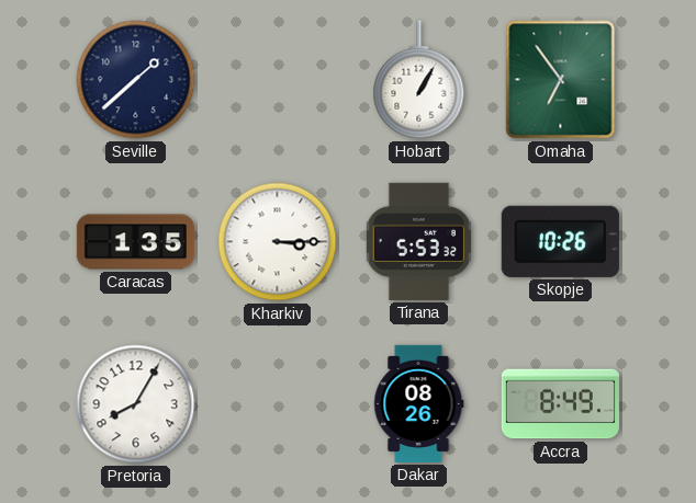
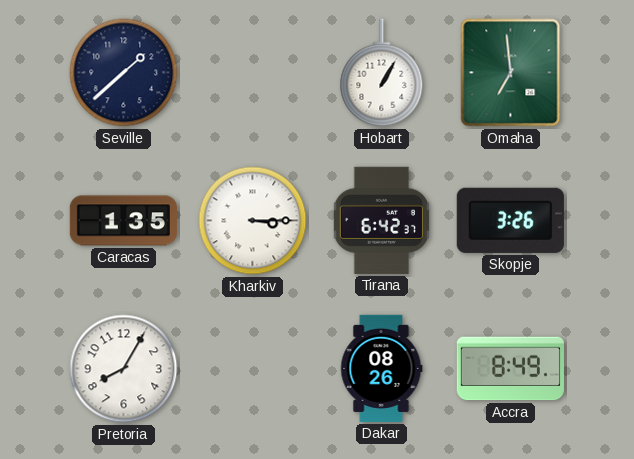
Omaha: 6:54 -> 6:59
Tirana: 5:53 -> 6:42
Skopje: 10:26 -> 3:26
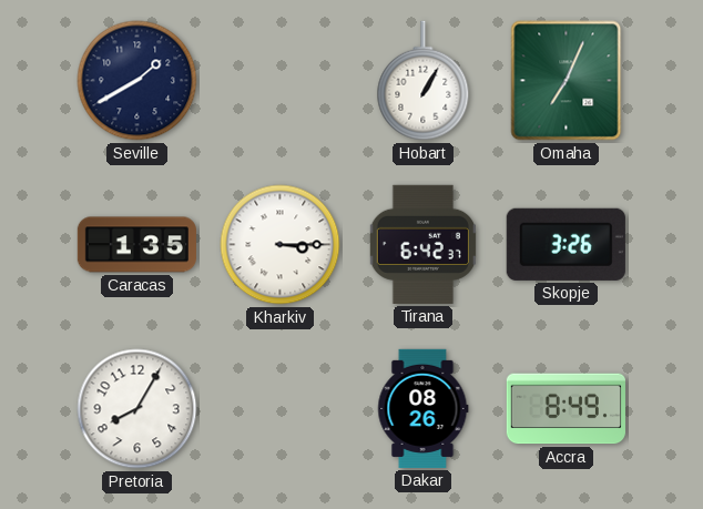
Seville: 1:38 -> 1:40
Omaha: 6:59 -> 7:04
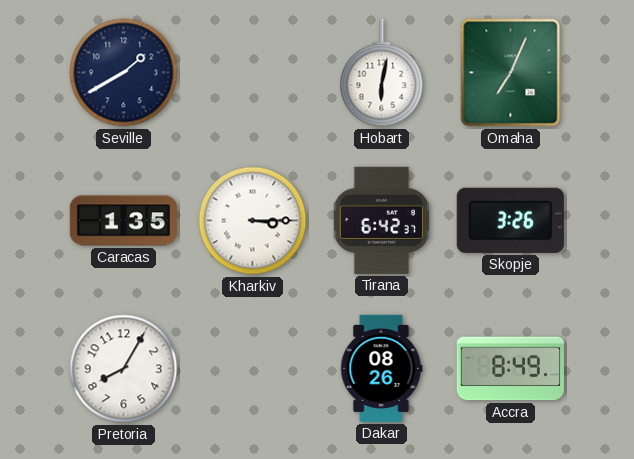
Hobart: 1:05 -> 6:02
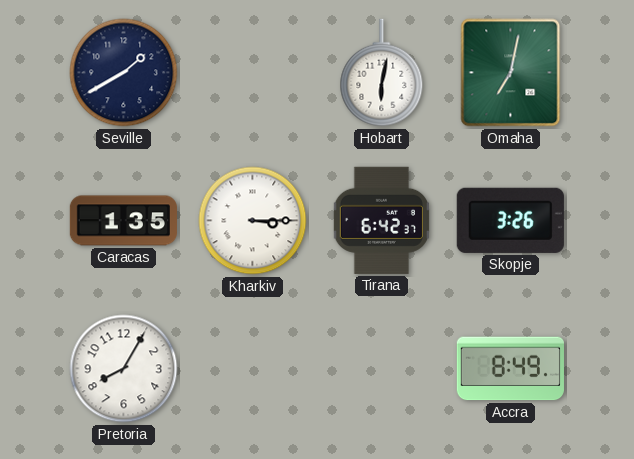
Omaha: 7:04 -> 7:02
Dakar: 08:26 -> none
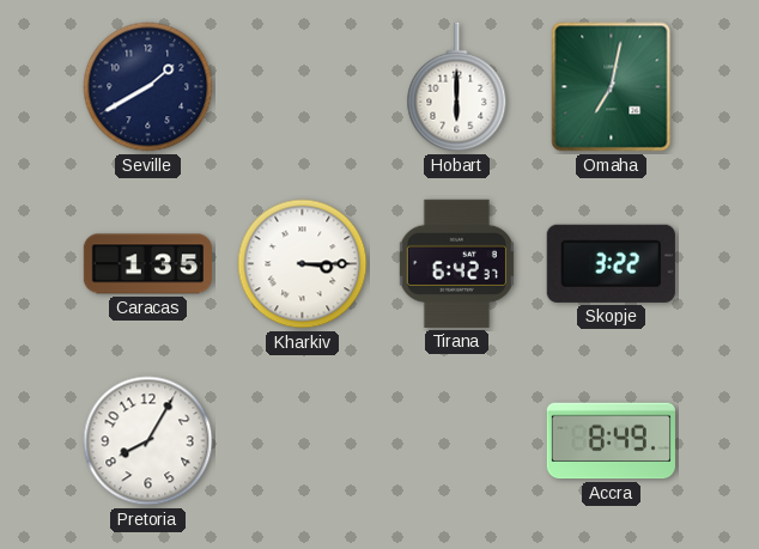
Hobart: 6:02 -> 6:00
Skopje: 3:26 -> 3:22
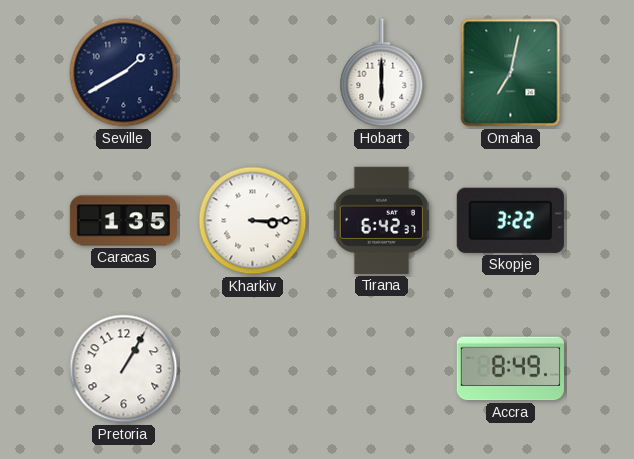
Pretoria: 8:05 -> 1:05
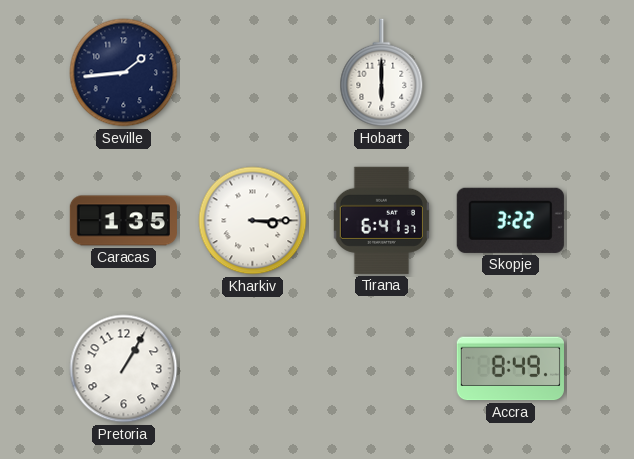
Seville: 1:40 -> 1:44
Omaha: 7:02 -> none
Tirana: 6:42 -> 6:41
